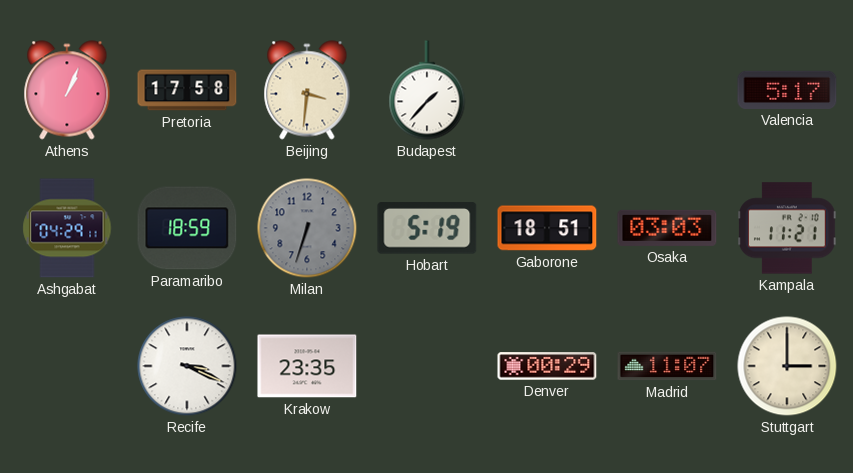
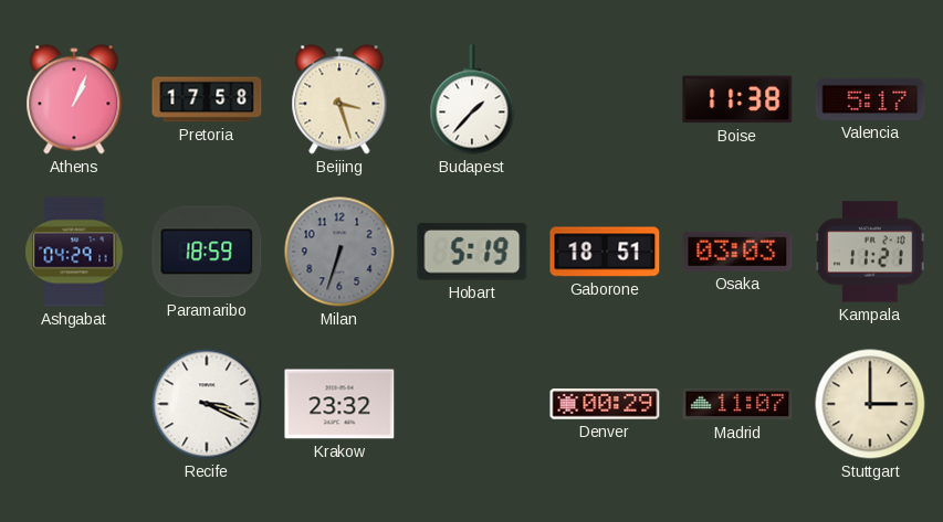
Beijing: 3:31 -> 3:27
Boise: none -> 11:38
Krakow: 23:35 -> 23:32
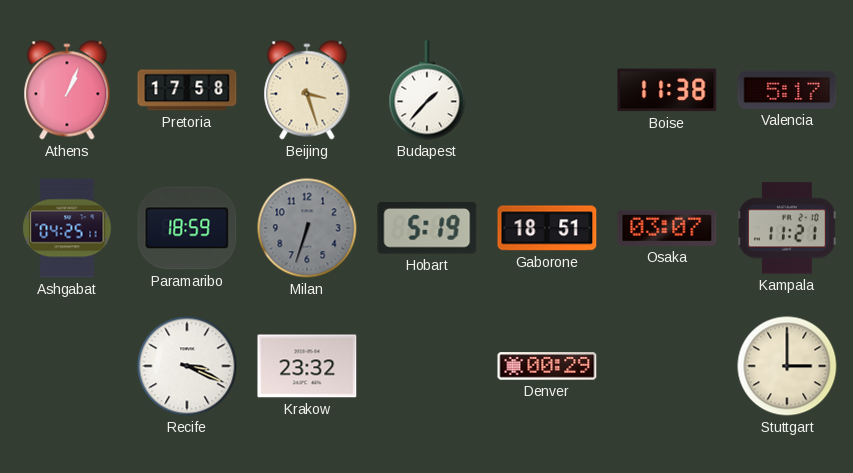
Ashgabat: 04:29 -> 04:25
Osaka: 03:03 -> 03:07
Madrid: 11:07 -> none
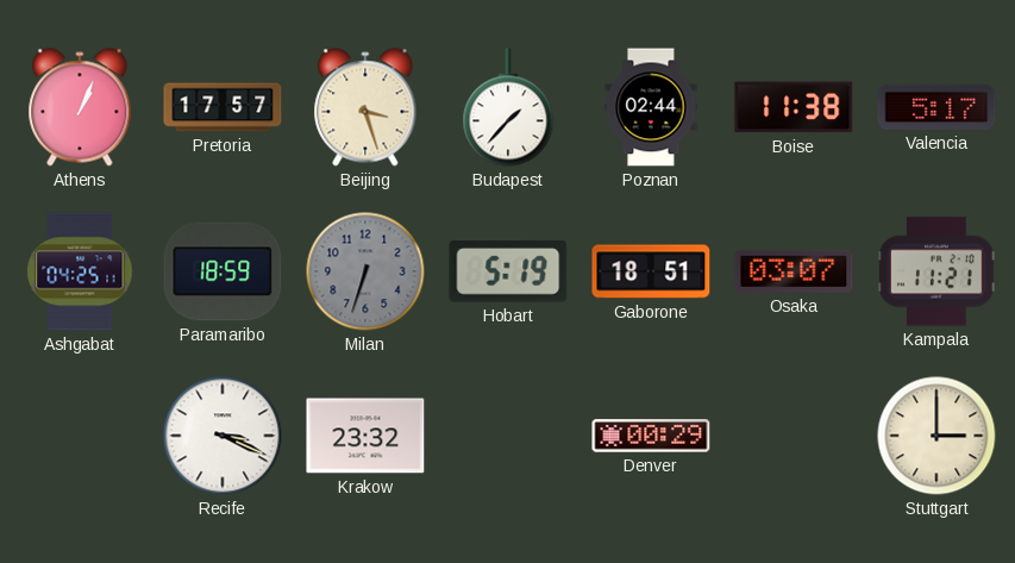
Pretoria: 17:58 -> 17:57
Poznan: none -> 02:44
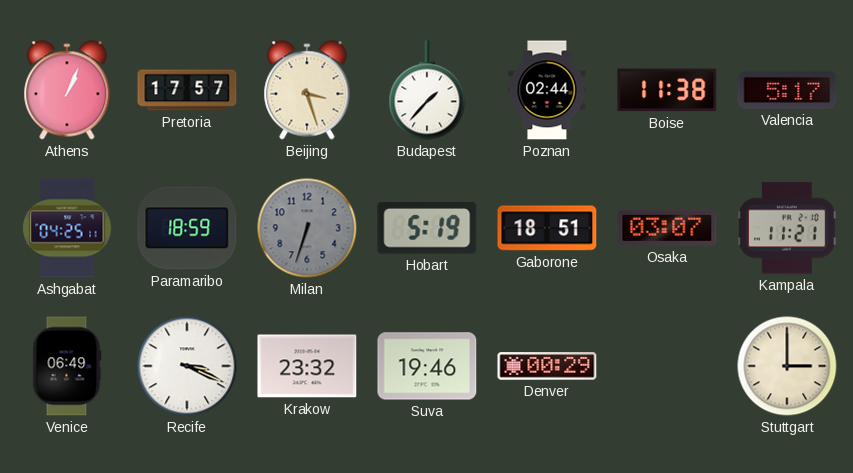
Venice: none -> 06:49
Suva: none -> 19:46
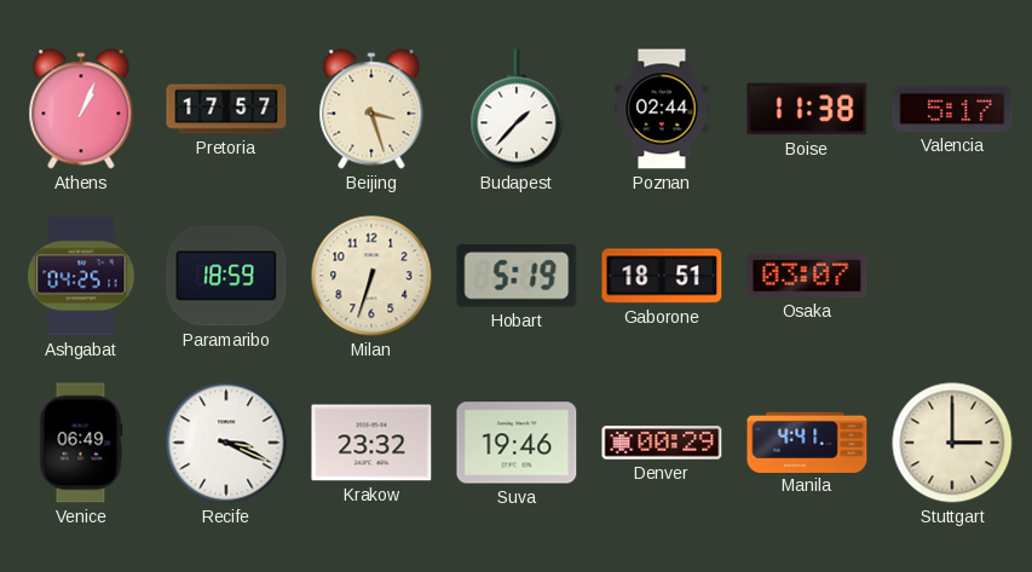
Milan dial: grey -> cream
Kampala: 11:21 -> none
Manila: none -> 4:41
